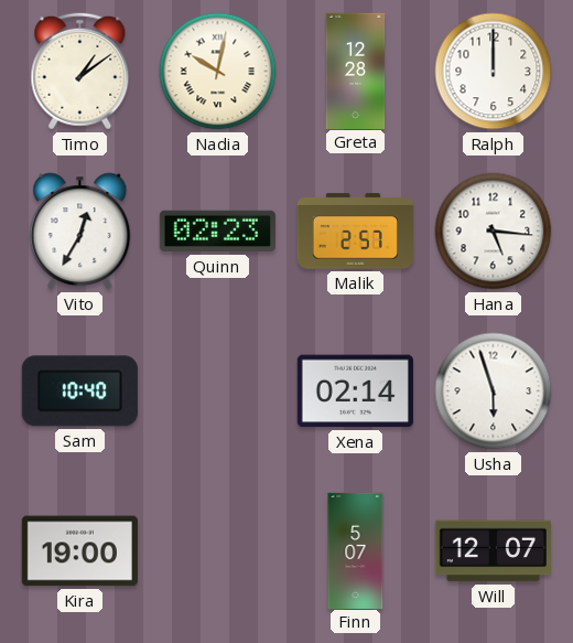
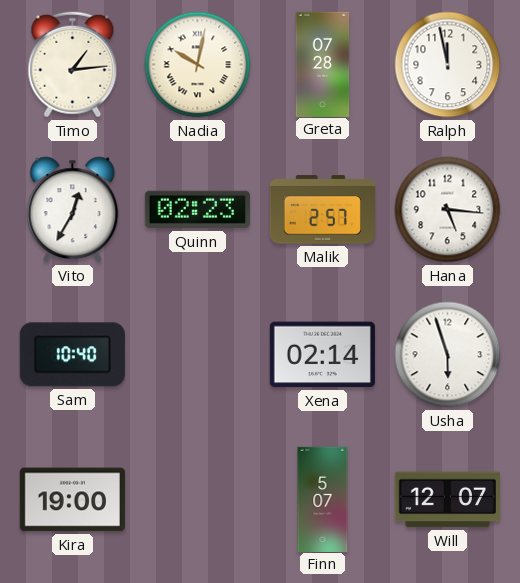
Timo: 1:09 -> 1:14
Greta: 12:28 -> 07:28
Ralph: 12:00 -> 11:58
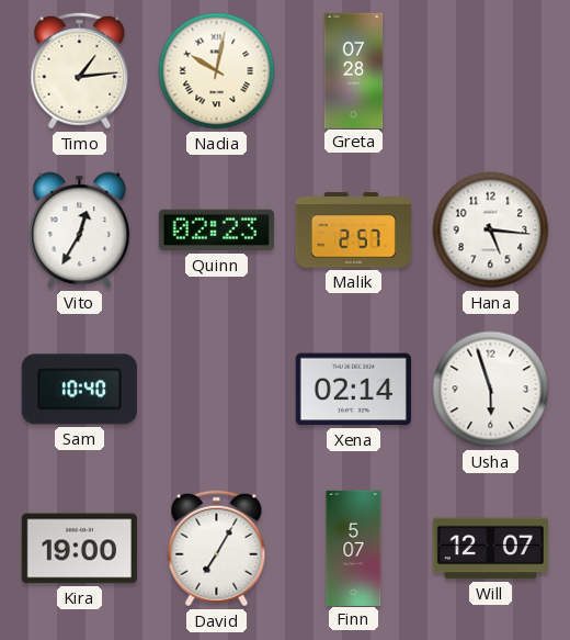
Ralph: 11:58 -> none
David: none -> 7:05
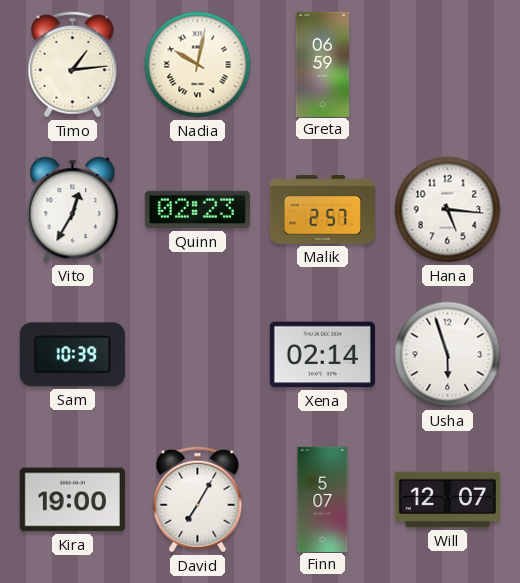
Greta: 07:28 -> 06:59
Sam: 10:40 -> 10:39
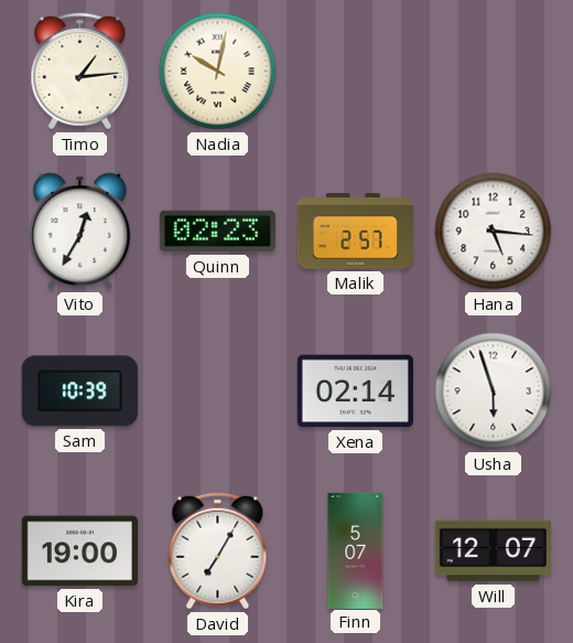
Greta: 06:59 -> none
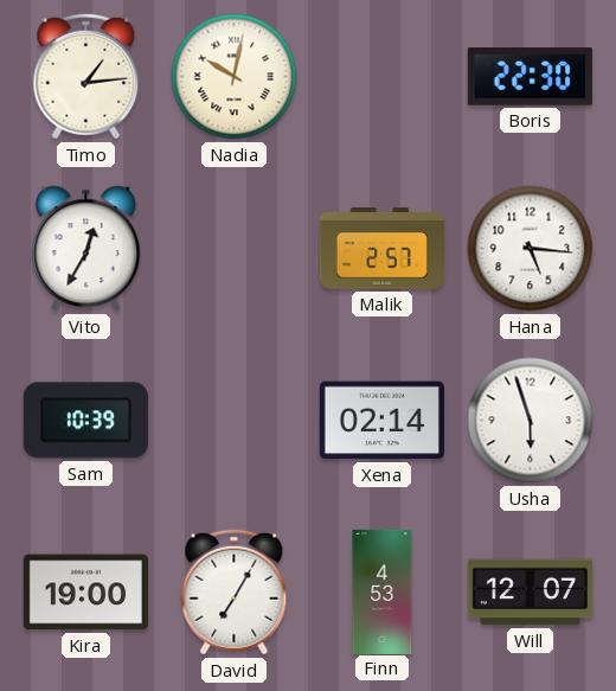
Boris: none -> 22:30
Quinn: 02:23 -> none
Finn: 5:07 -> 4:53
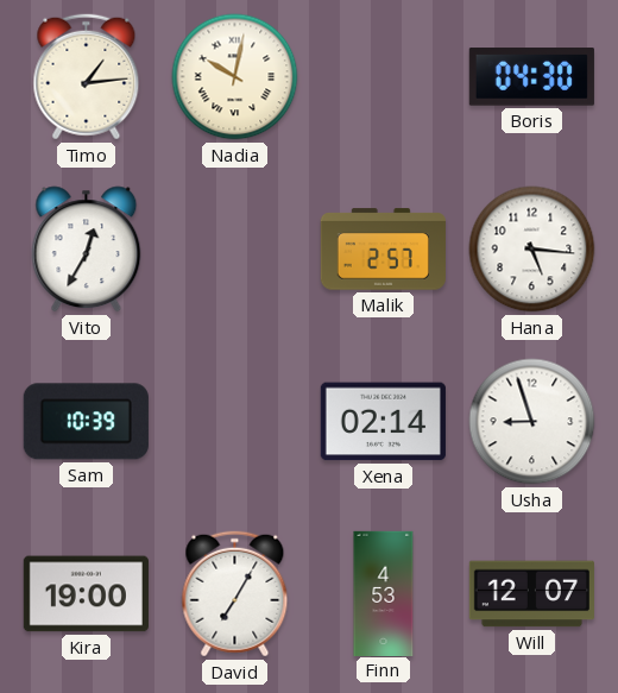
Boris: 22:30 -> 04:30
Usha: 5:57 -> 8:57
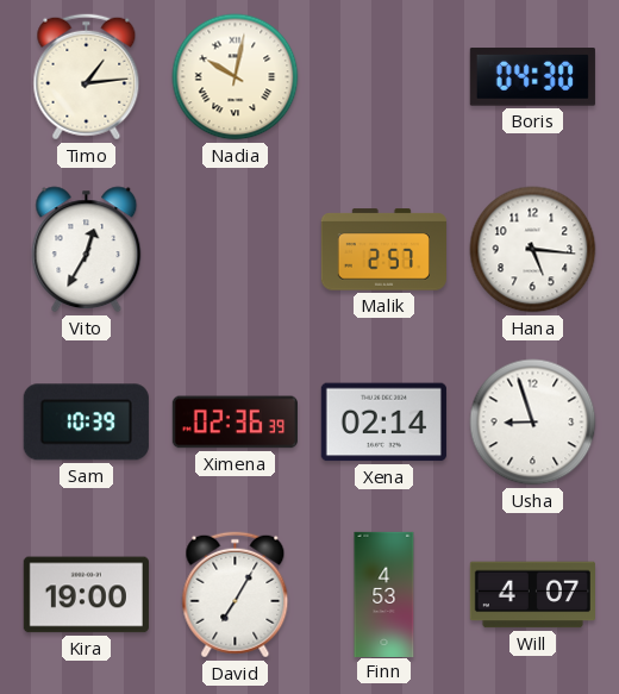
Ximena: none -> 02:36
Will: 12:07 -> 4:07
